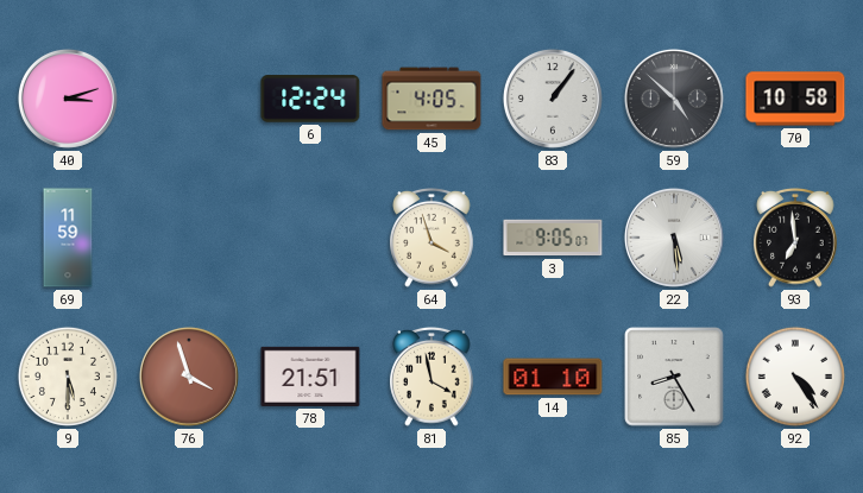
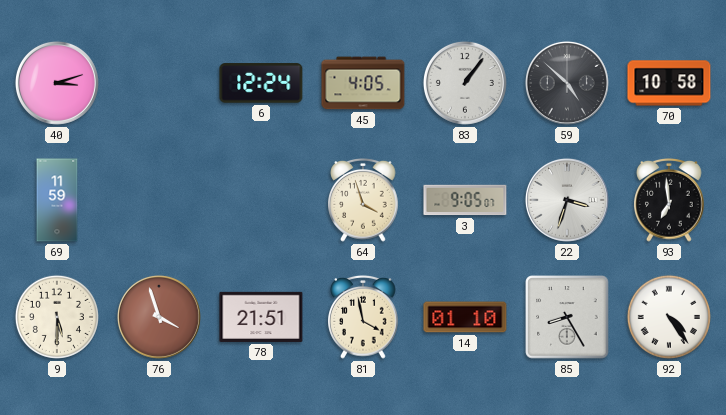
22: 5:29 -> 3:33
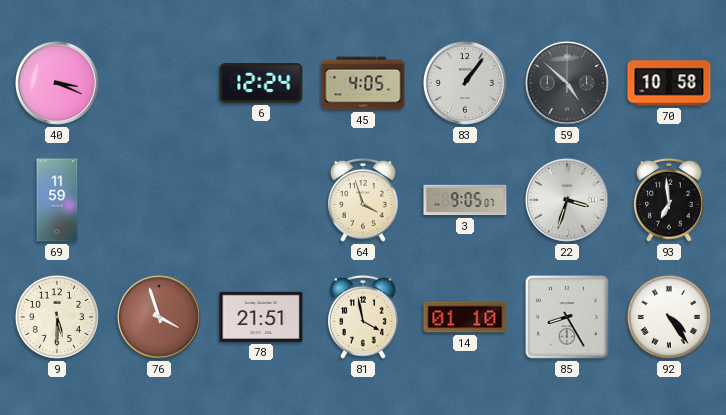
40: 3:12 -> 3:19
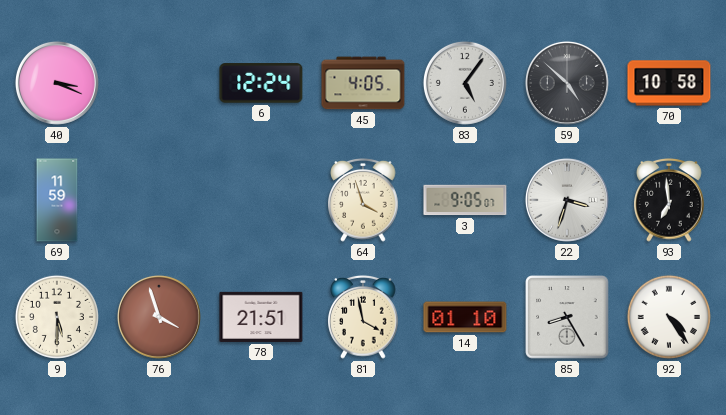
83: 1:06 -> 5:06
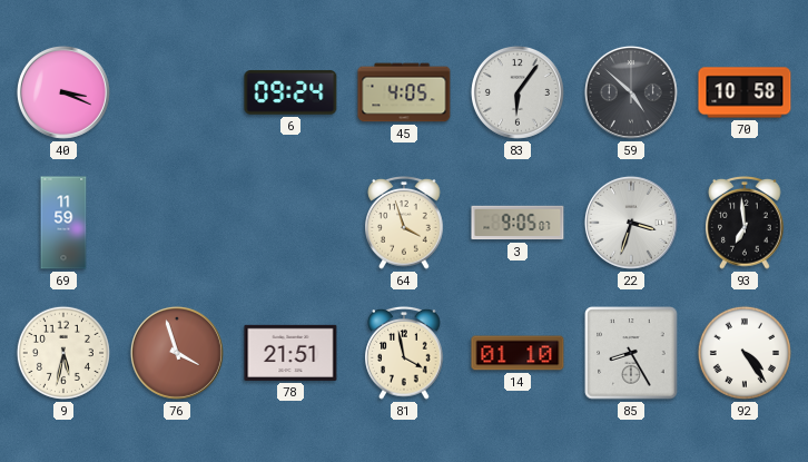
6: 12:24 -> 09:24
83: 5:06 -> 6:06
9: 5:30 -> 5:32
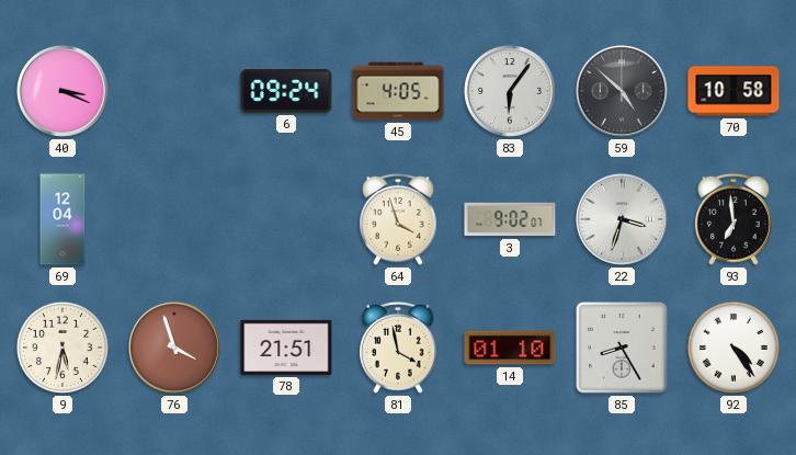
69: 11:59 -> 12:04
3: 9:05 -> 9:02
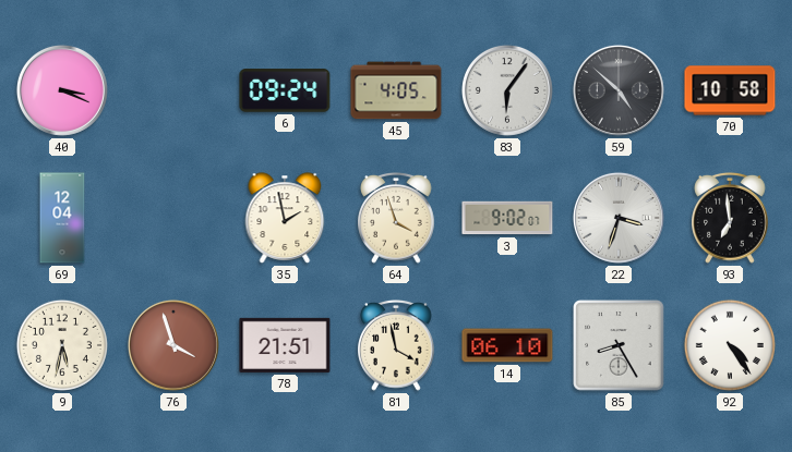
35: none -> 1:58
14: 01:10 -> 06:10
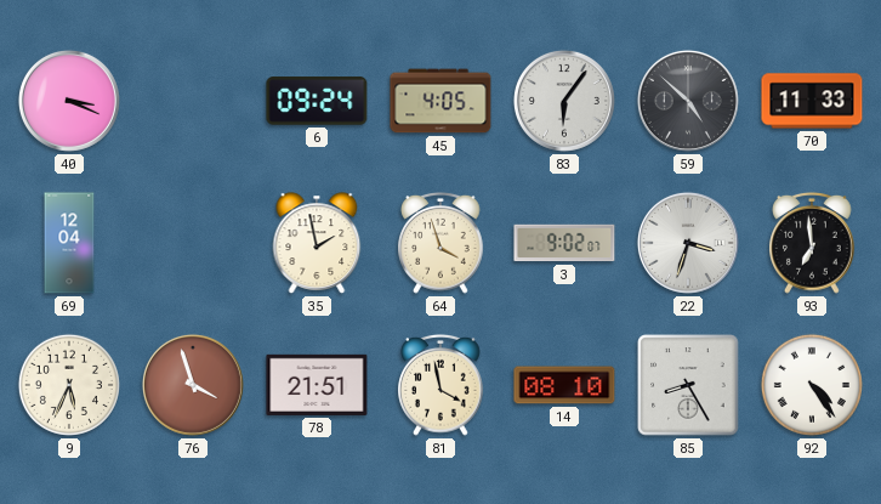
70: 10:58 -> 11:33
9: 5:32 -> 5:34
14: 06:10 -> 08:10
